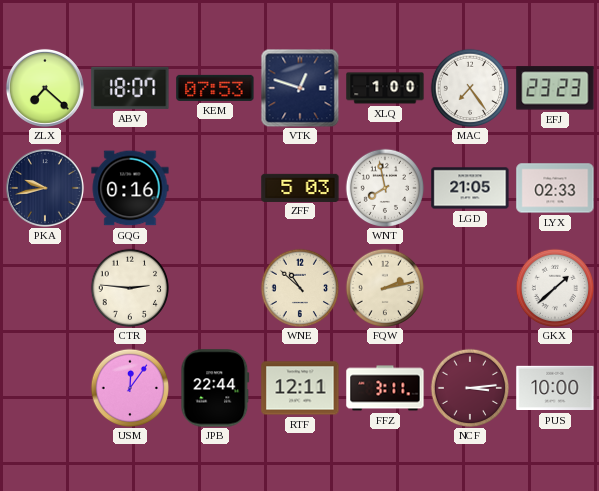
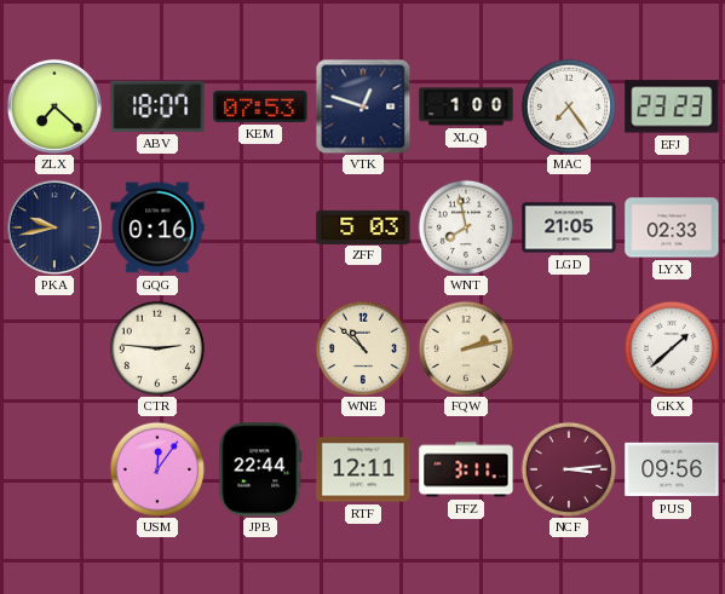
PUS: 10:00 -> 09:56
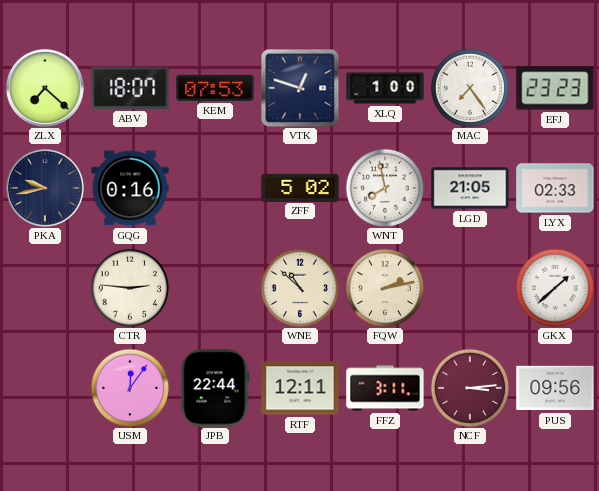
ZFF: 5:03 -> 5:02
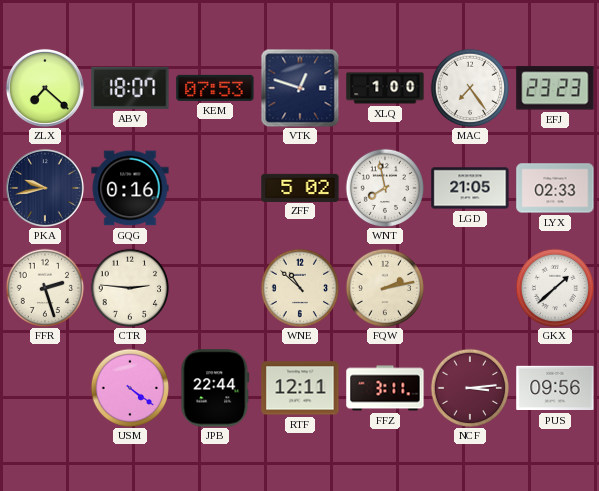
FFR: none -> 2:27
USM: 12:06 -> 4:21
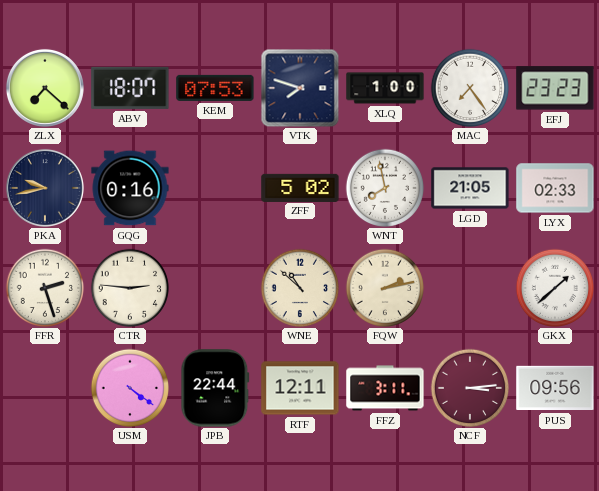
VTK: 12:48 -> 7:48
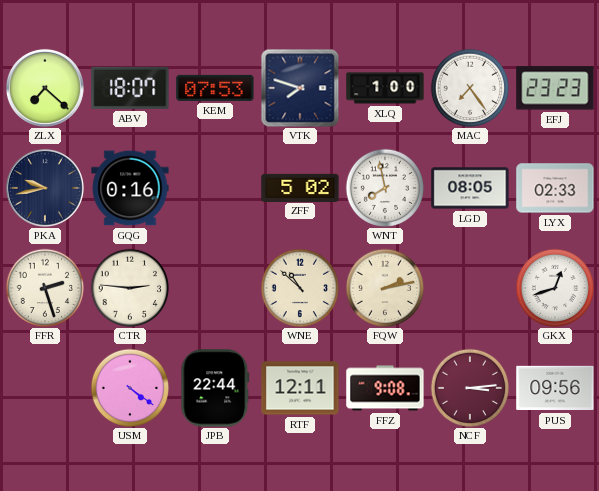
LGD: 21:05 -> 08:05
GKX: 1:38 -> 12:42
FFZ: 3:11 -> 9:08
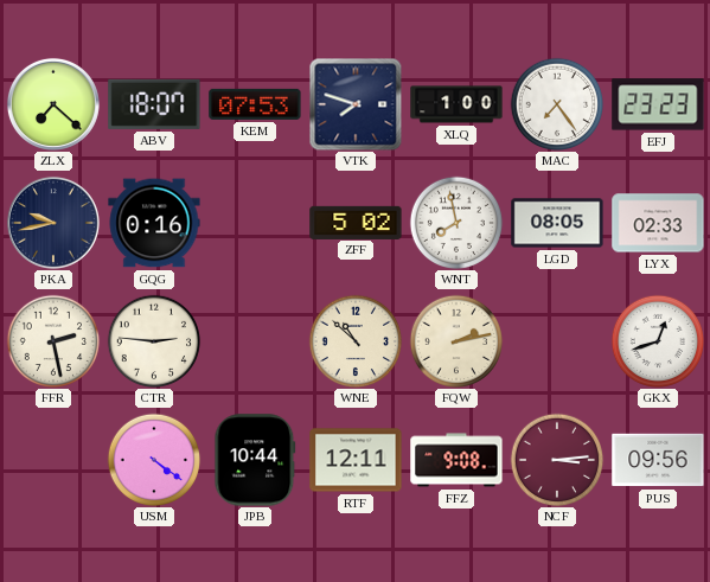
FFR: 2:27 -> 2:28
JPB: 22:44 -> 10:44
